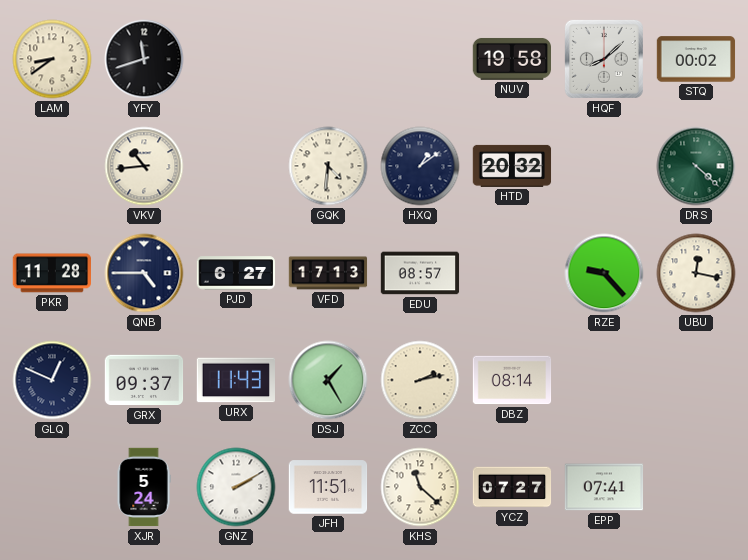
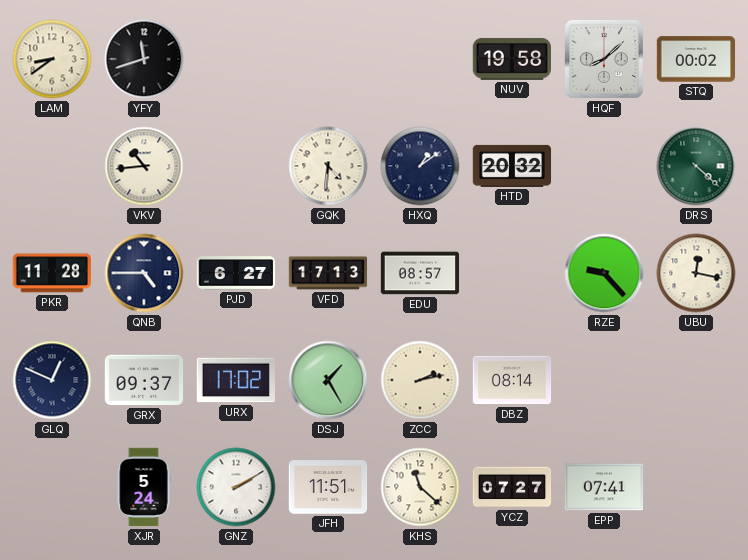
URX: 11:43 -> 17:02
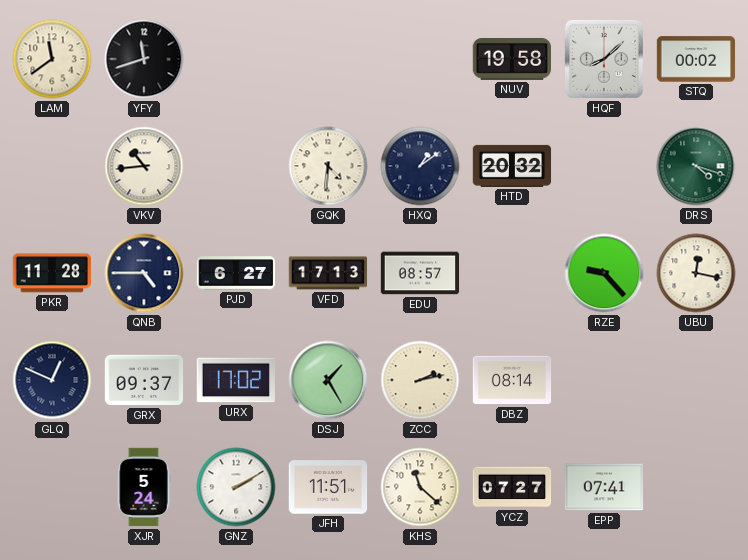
LAM: 8:39 -> 11:39
DRS: 4:22 -> 4:18
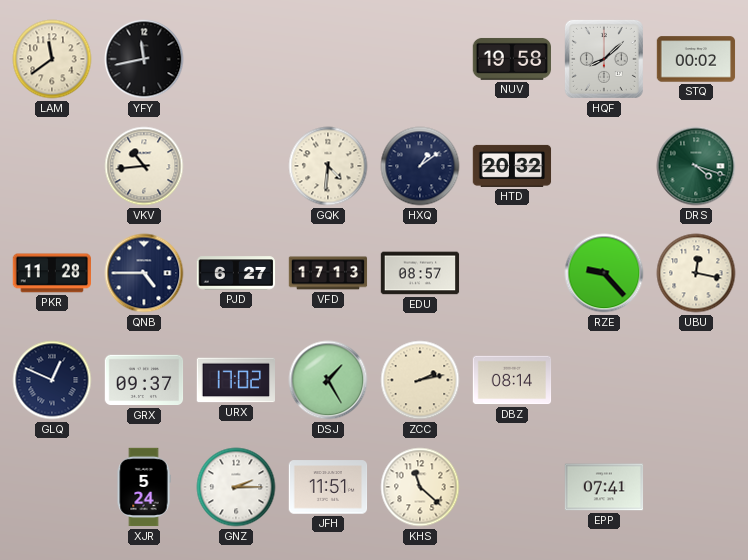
YFY: 11:42 -> 11:43
GNZ: 2:10 -> 2:15
YCZ: 07:27 -> none
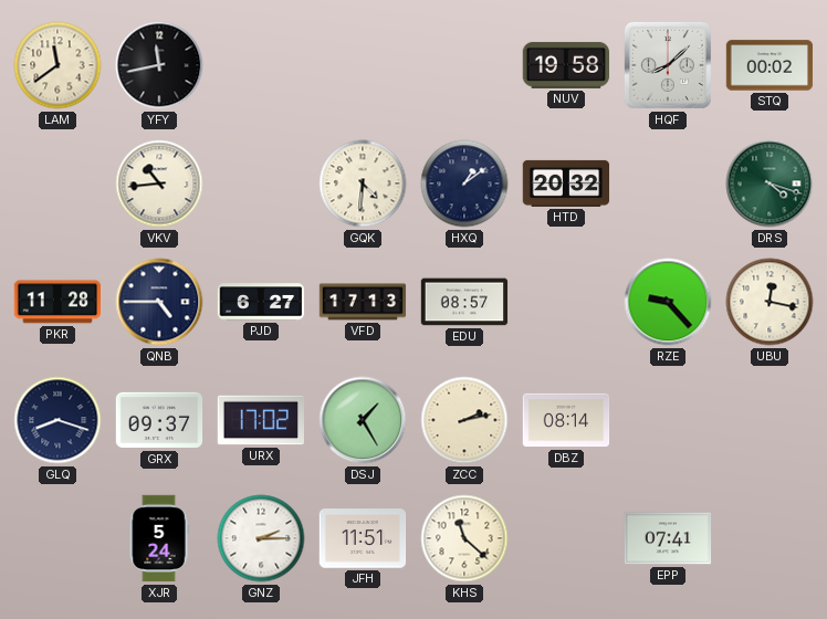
GLQ: 12:49 -> 8:18
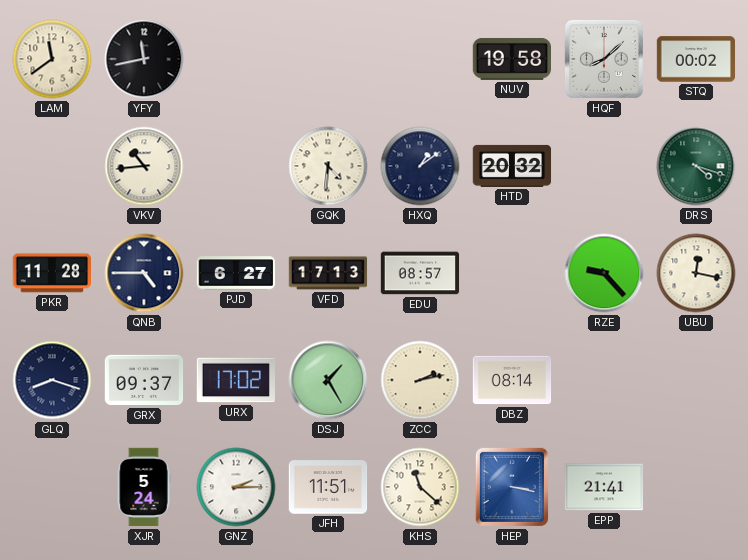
HEP: none -> 3:17
EPP: 07:41 -> 21:41
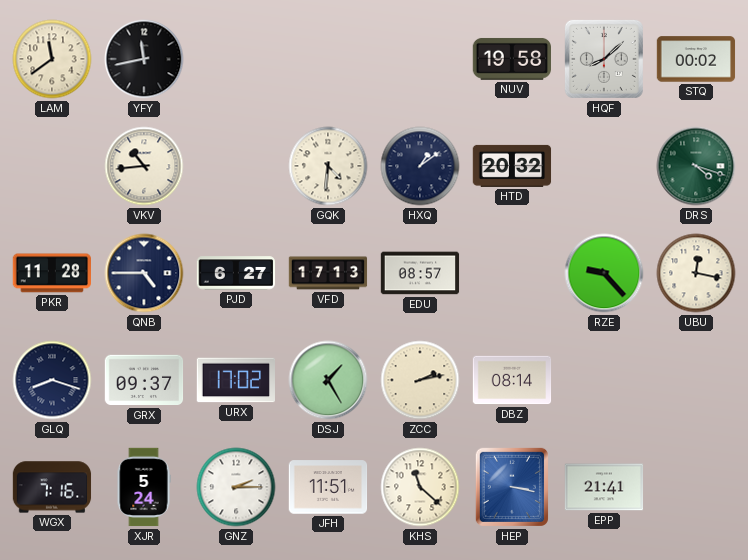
WGX: none -> 7:16
